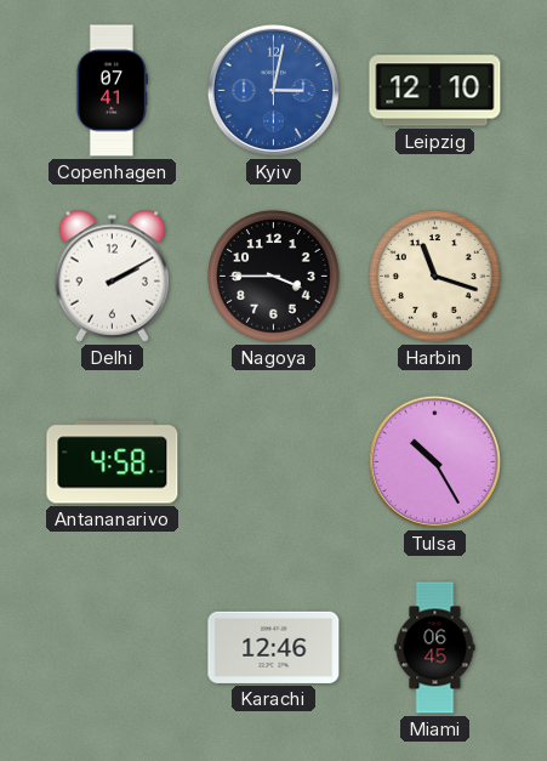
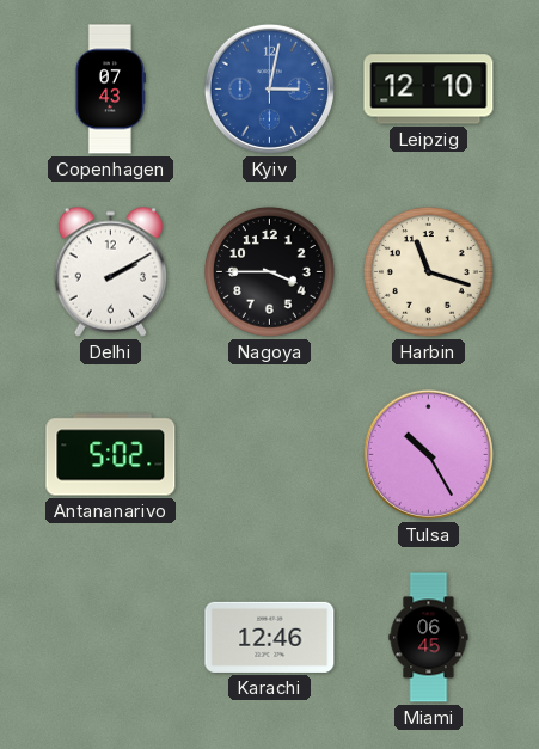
Copenhagen: 07:41 -> 07:43
Antananarivo: 4:58 -> 5:02
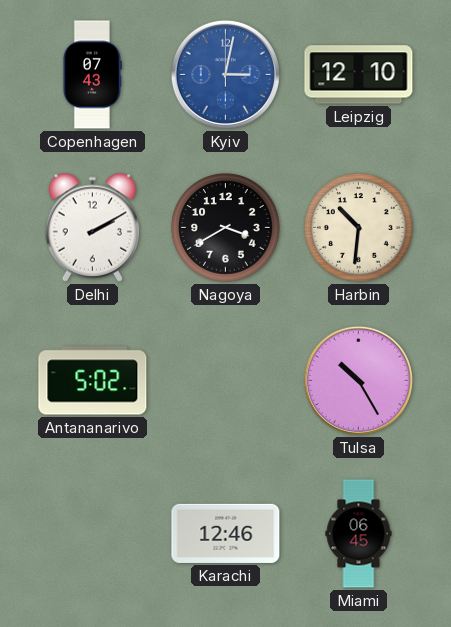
Nagoya: 3:45 -> 3:40
Harbin: 11:18 -> 10:31
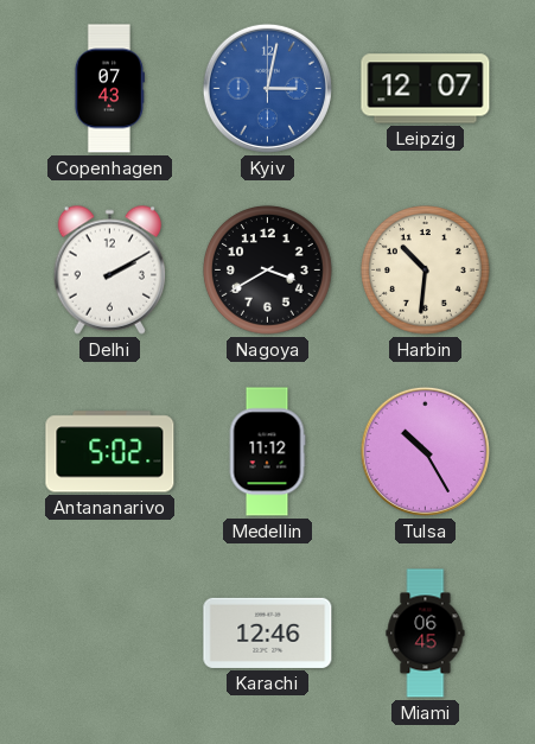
Leipzig: 12:10 -> 12:07
Medellin: none -> 11:12
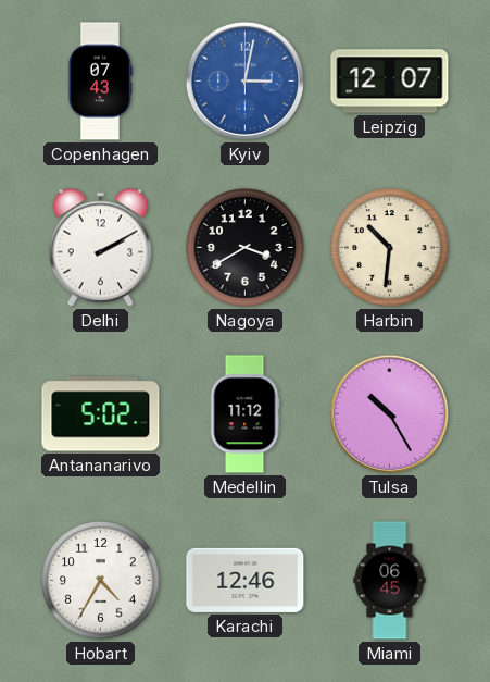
Hobart: none -> 4:35
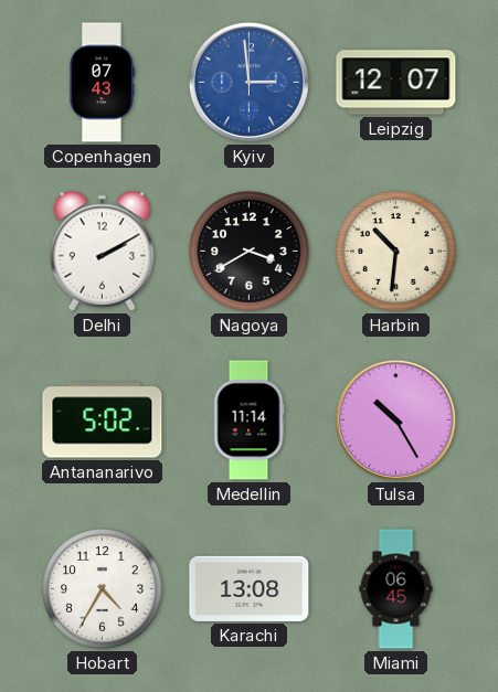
Kyiv: 3:02 -> 2:59
Medellin: 11:12 -> 11:14
Karachi: 12:46 -> 13:08
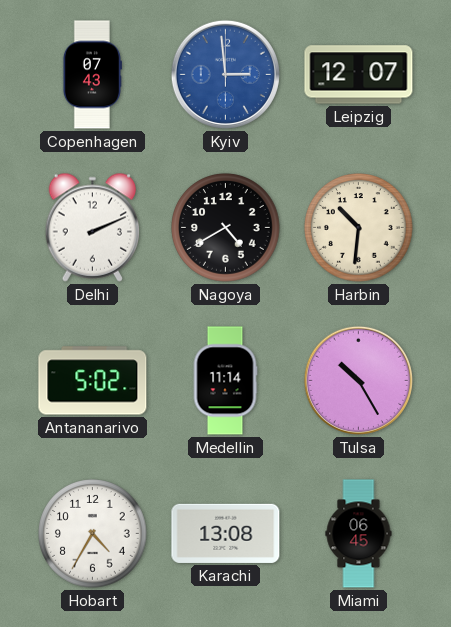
Delhi: 2:10 -> 2:11
Nagoya: 3:40 -> 4:40
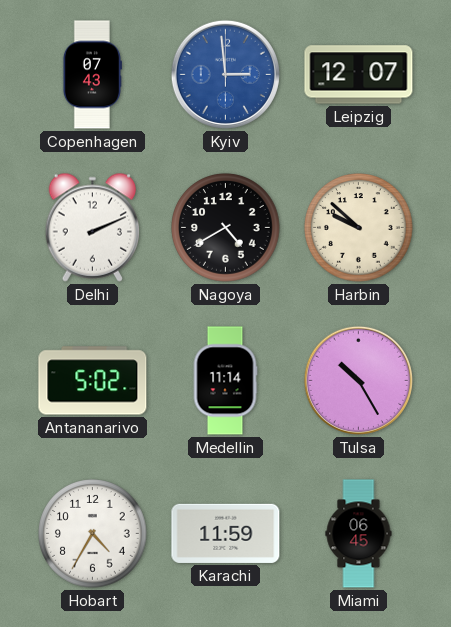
Harbin: 10:31 -> 9:52
Karachi: 13:08 -> 11:59
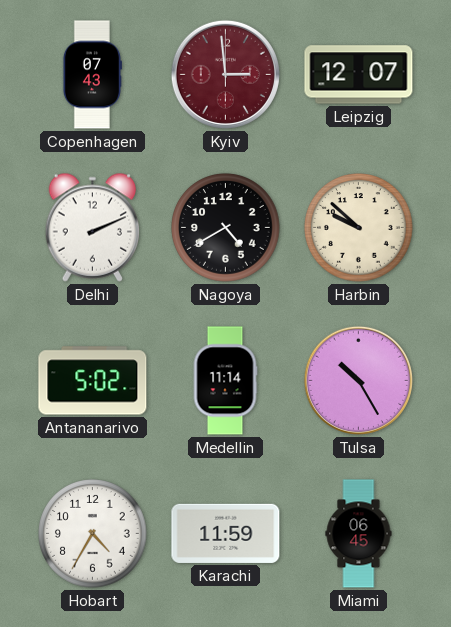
Kyiv dial: blue -> burgundy
